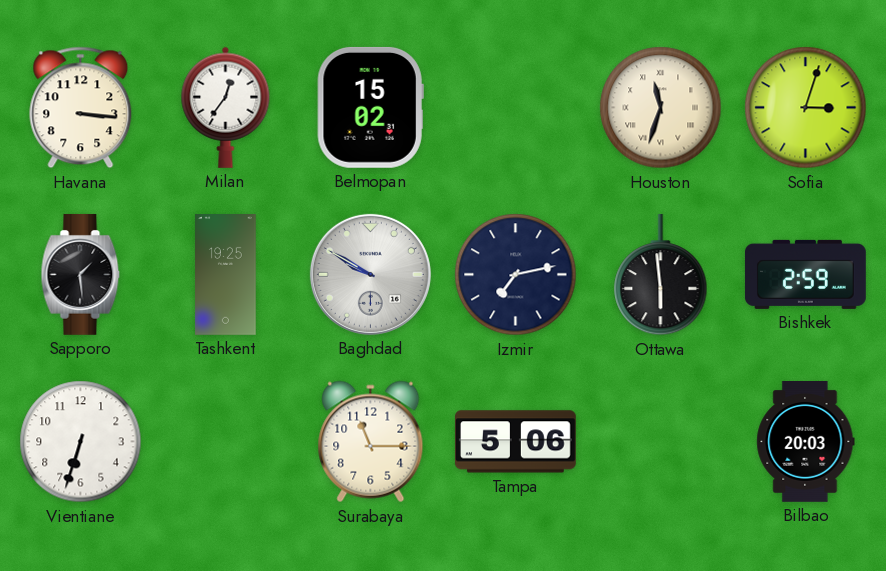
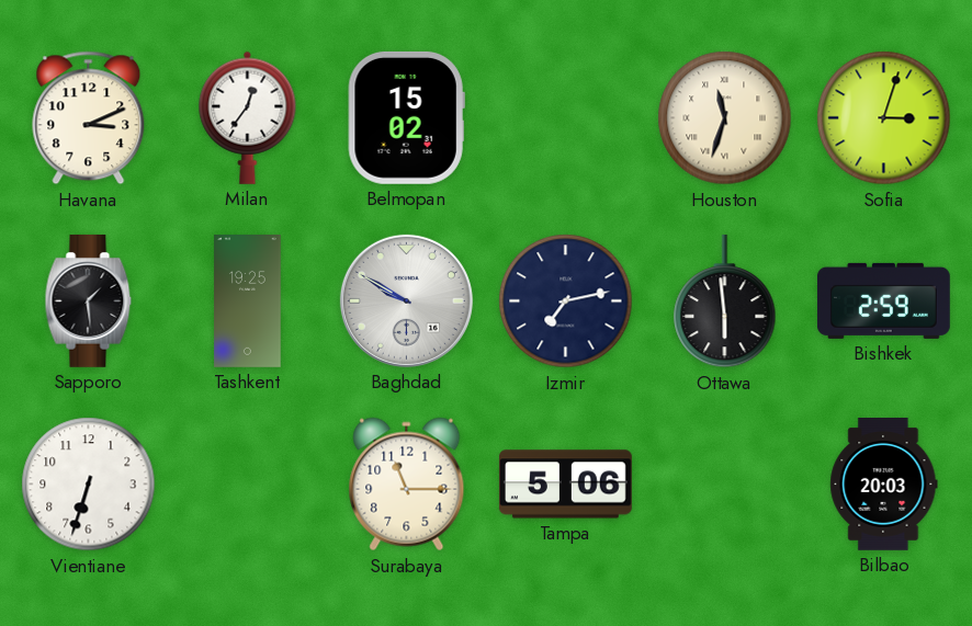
Havana: 3:16 -> 3:11
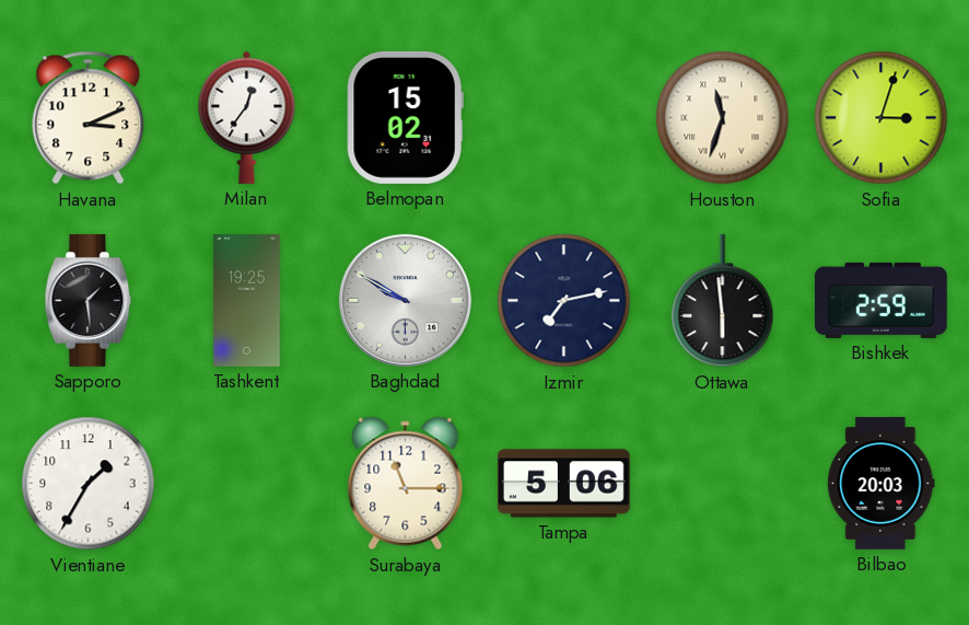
Vientiane: 6:33 -> 1:35
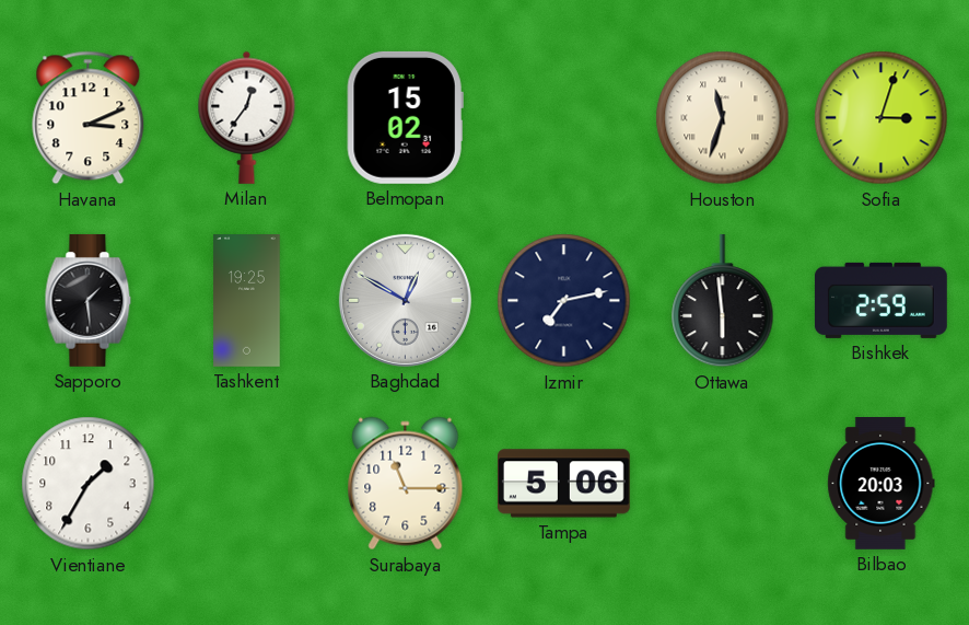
Baghdad: 9:50 -> 12:50
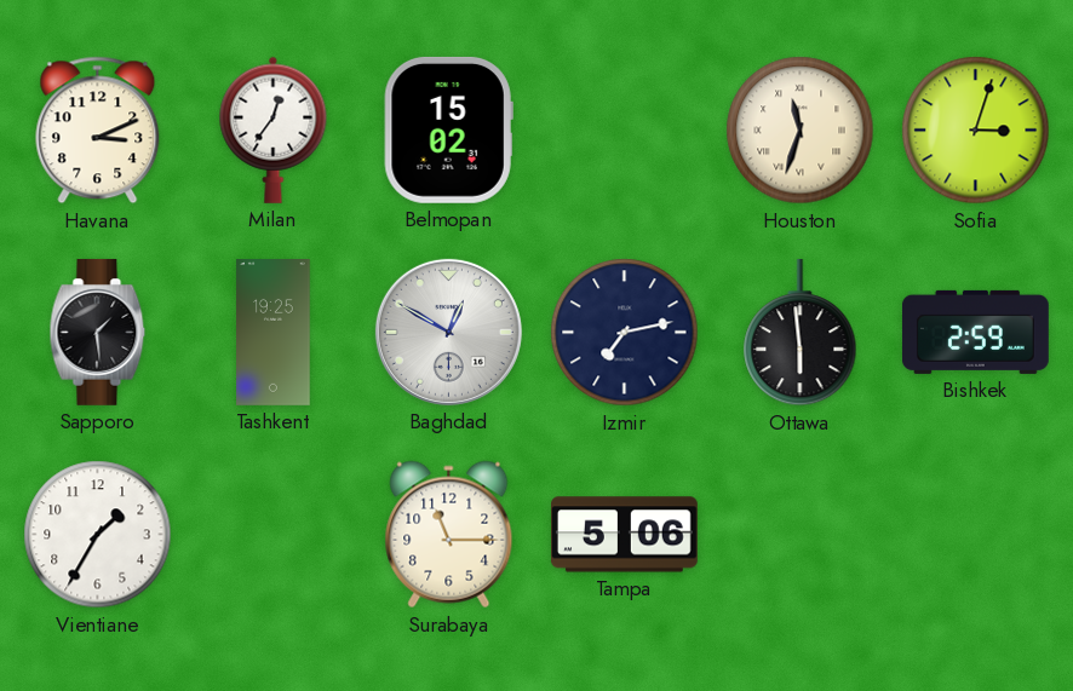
Bilbao: 20:03 -> none
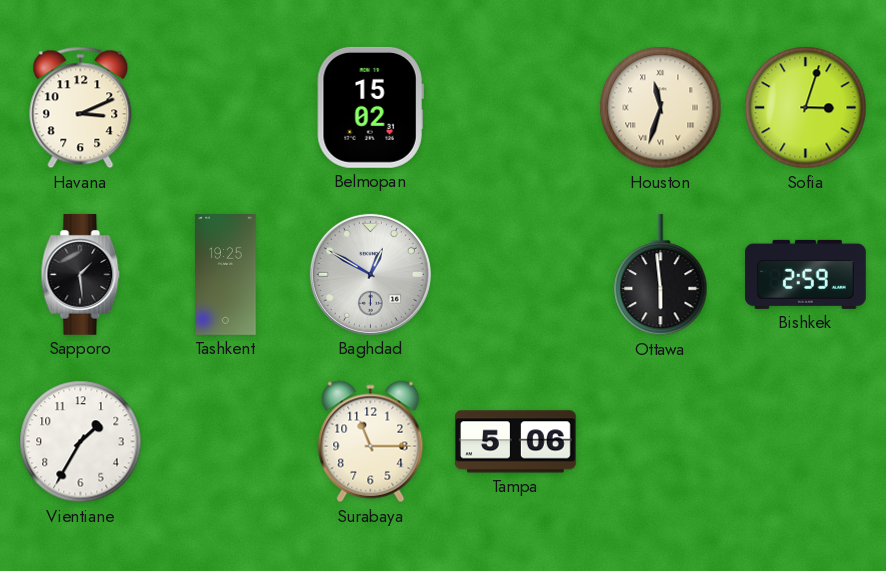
Milan: 12:36 -> none
Izmir: 7:13 -> none
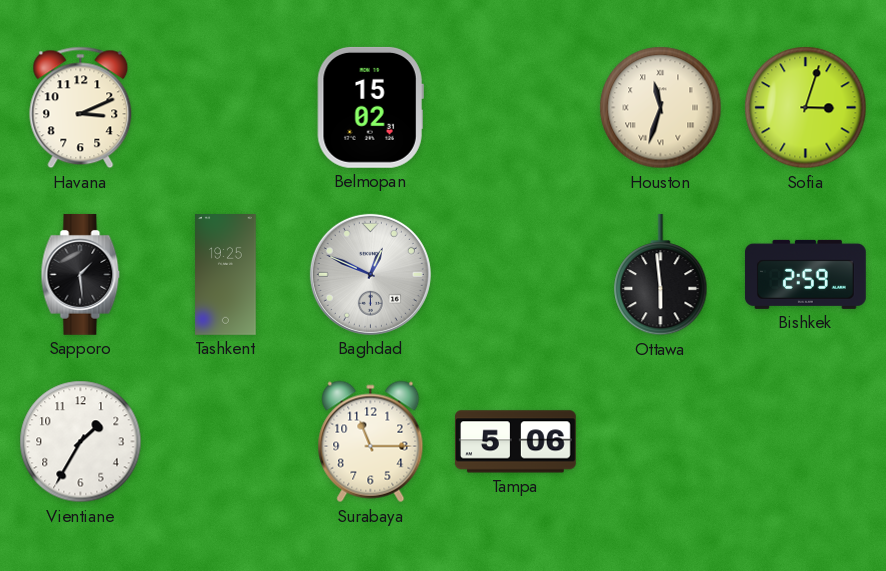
Baghdad: 12:50 -> 12:49
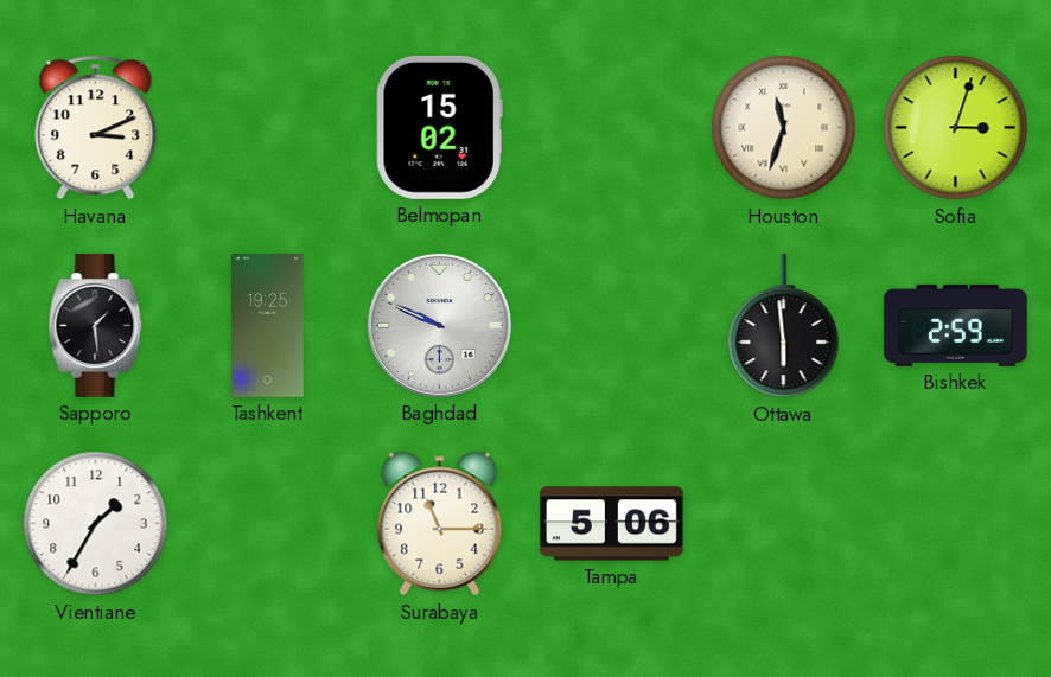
Baghdad: 12:49 -> 9:49
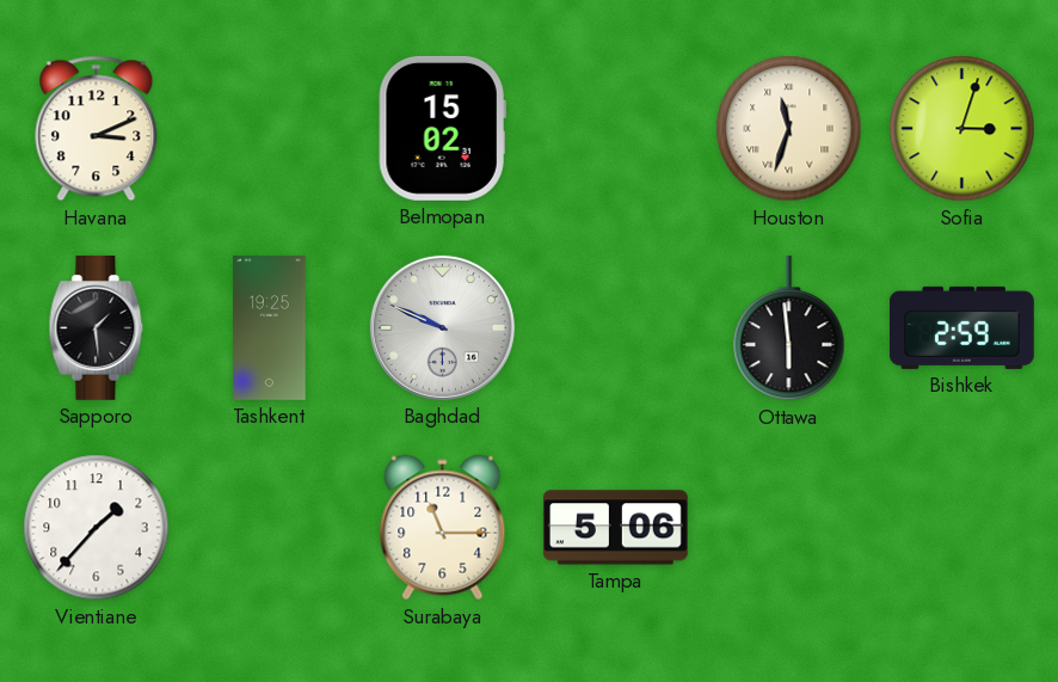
Vientiane: 1:35 -> 1:37
